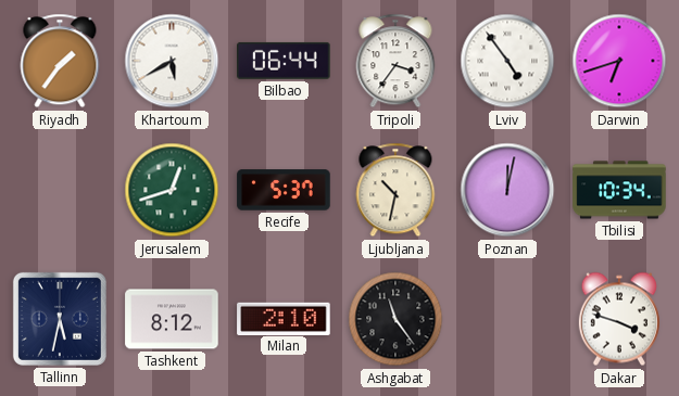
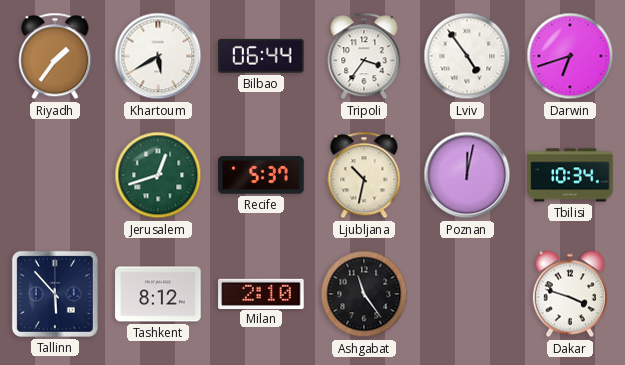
Tallinn: 5:32 -> 5:53
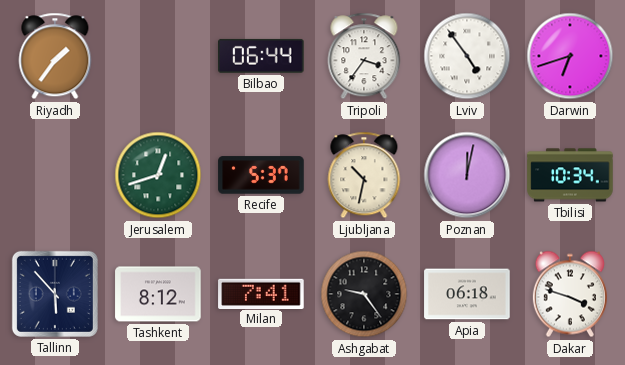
Khartoum: 5:40 -> none
Milan: 2:10 -> 7:41
Ashgabat: 11:24 -> 9:24
Apia: none -> 06:18
